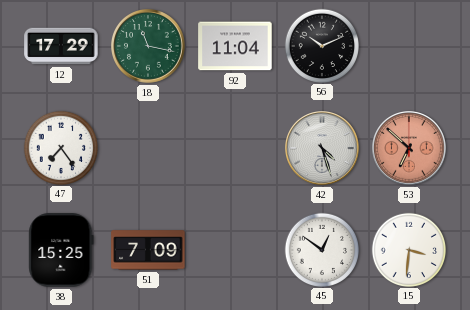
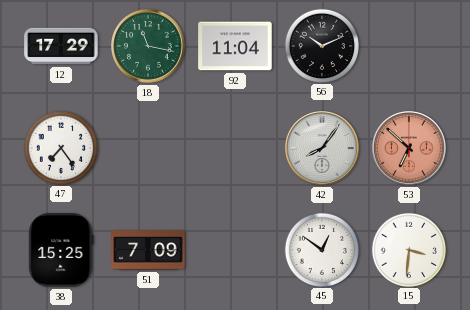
42: 4:27 -> 8:06
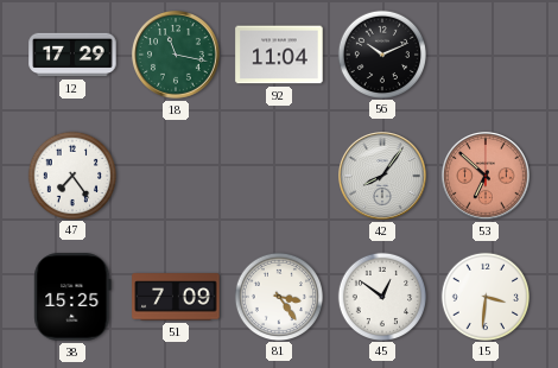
81: none -> 3:24
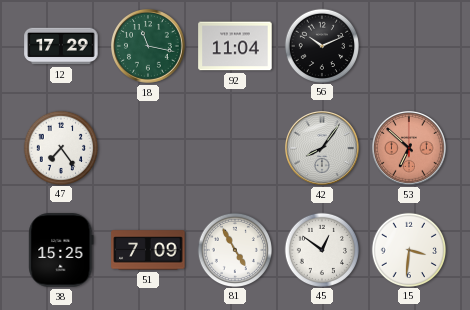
81: 3:24 -> 4:55
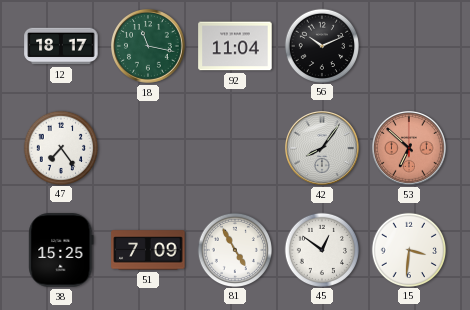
12: 17:29 -> 18:17
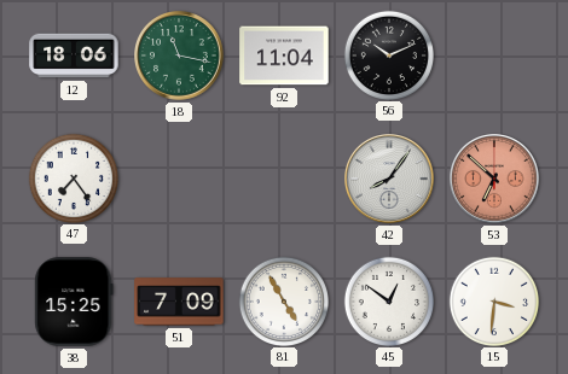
12: 18:17 -> 18:06
